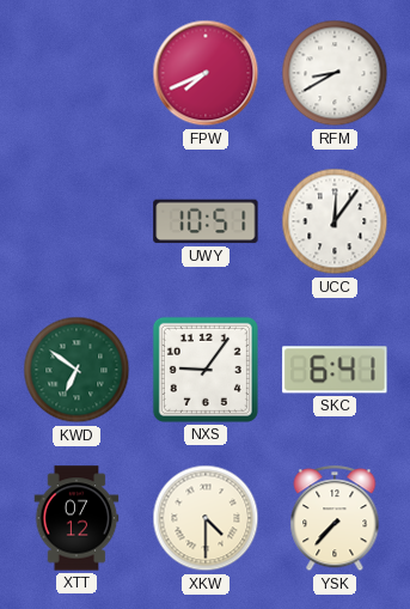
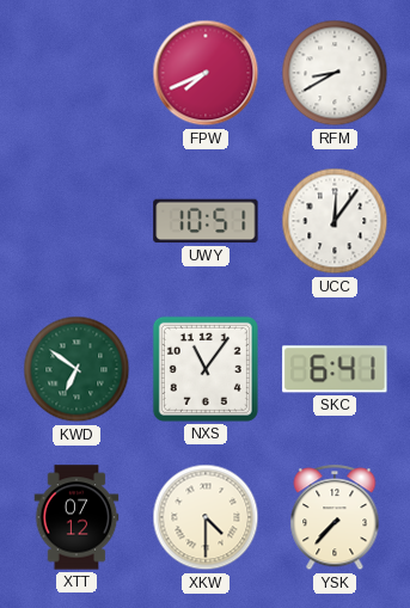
NXS: 9:06 -> 11:06
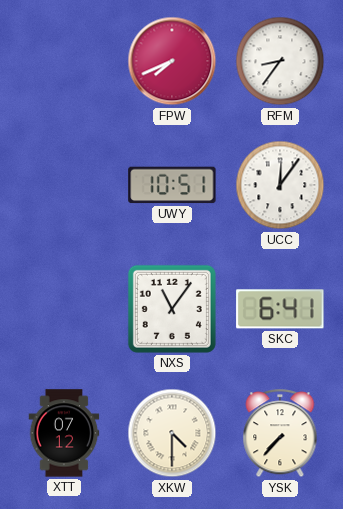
RFM: 8:40 -> 8:36
KWD: 6:51 -> none
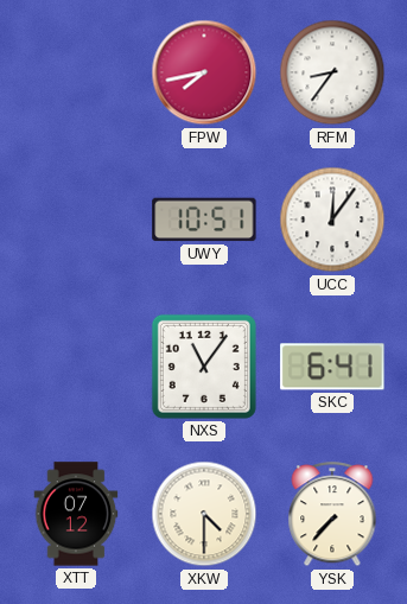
FPW: 7:41 -> 7:43
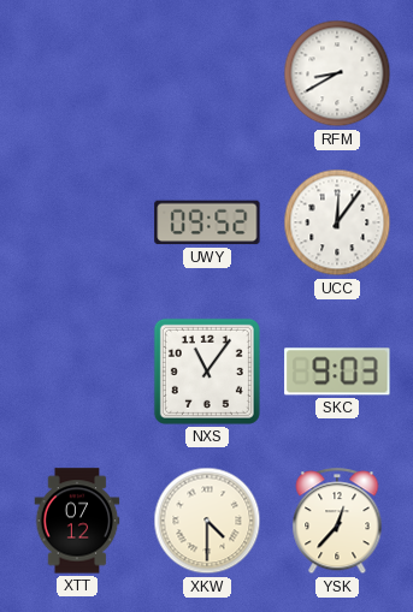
FPW: 7:43 -> none
RFM: 8:36 -> 8:40
UWY: 10:51 -> 09:52
SKC: 6:41 -> 9:03
YSK: 7:37 -> 12:37
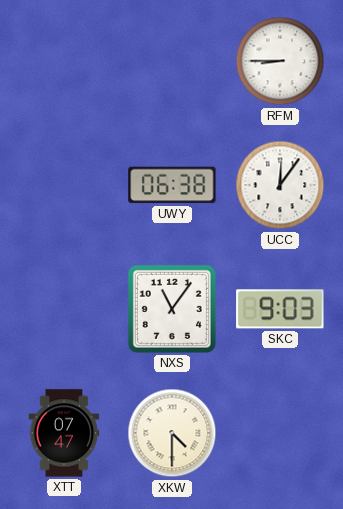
RFM: 8:40 -> 8:45
UWY: 09:52 -> 06:38
XTT: 07:12 -> 07:47
YSK: 12:37 -> none
